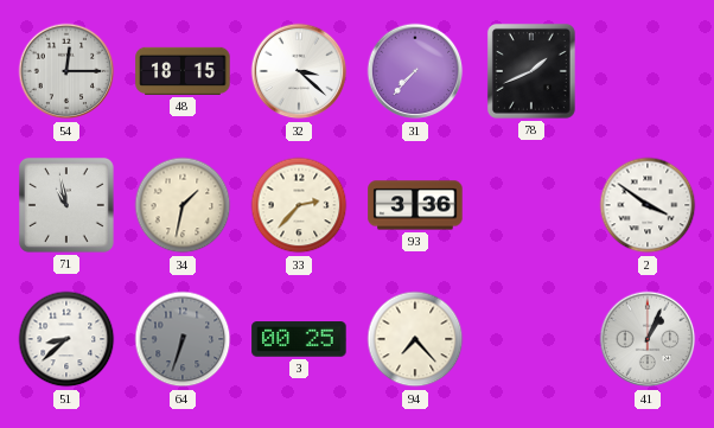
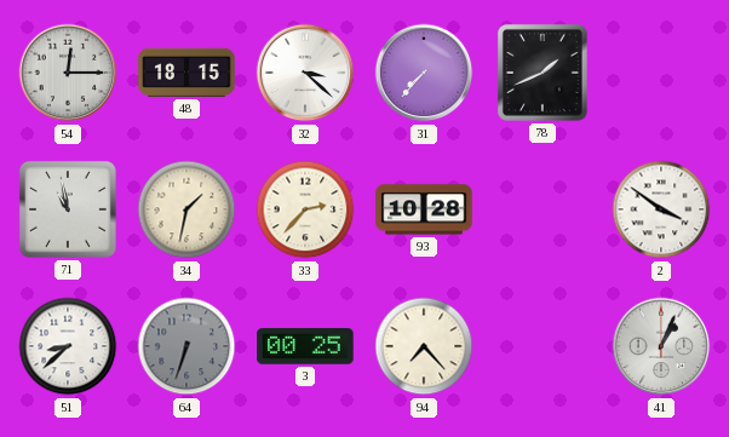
93: 3:36 -> 10:28
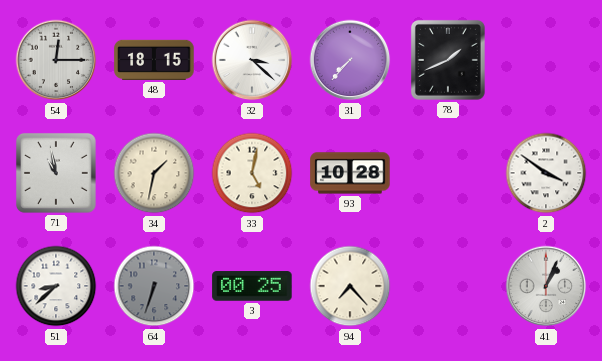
33: 2:37 -> 5:02
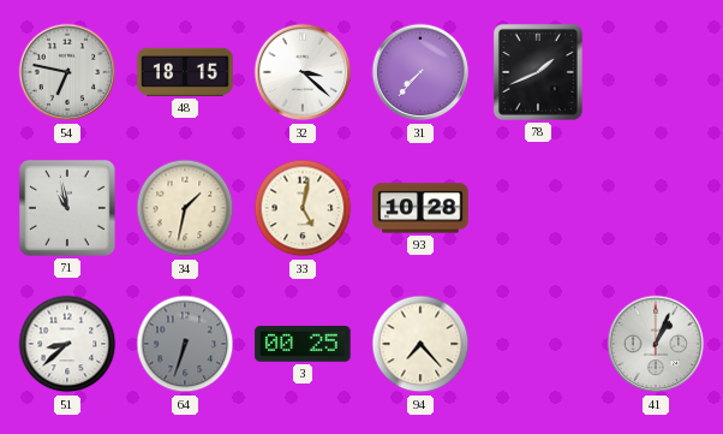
54: 12:15 -> 6:47
2: 3:51 -> none
